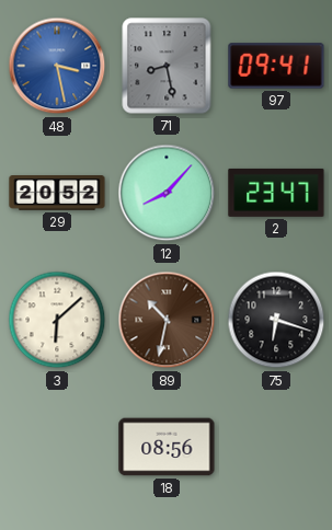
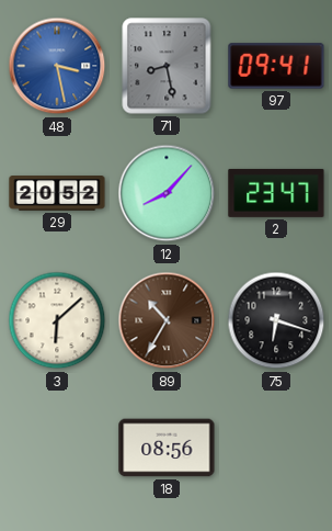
89: 10:32 -> 10:35
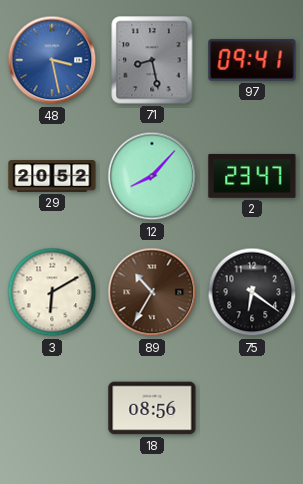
3: 6:08 -> 6:10
75: 6:18 -> 6:21
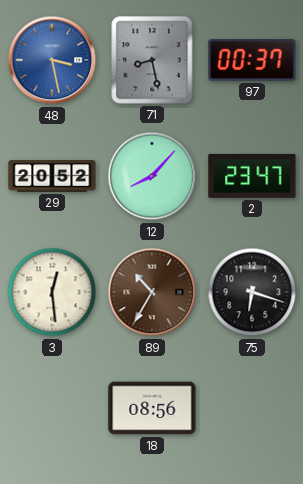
97: 09:41 -> 00:37
3: 6:10 -> 12:29
75: 6:21 -> 6:18
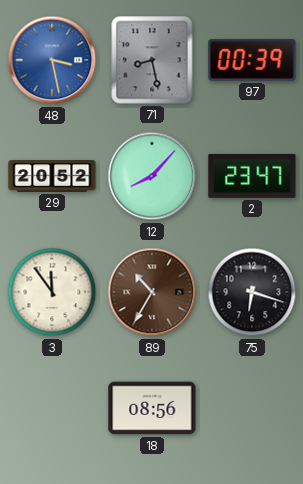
97: 00:37 -> 00:39
3: 12:29 -> 11:54
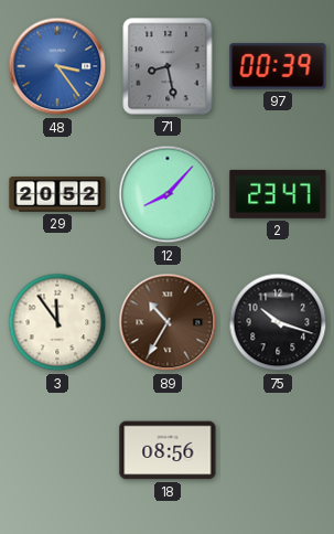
48: 3:28 -> 3:24
75: 6:18 -> 10:18
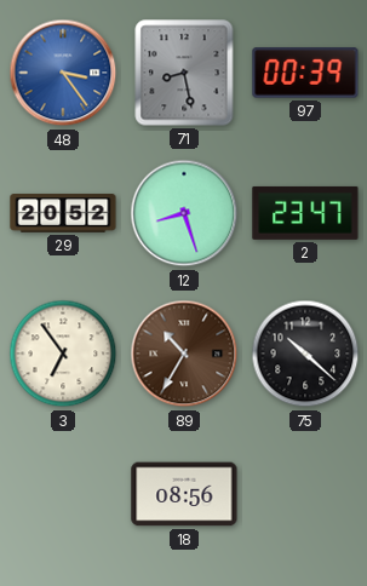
12: 8:07 -> 8:27
3: 11:54 -> 6:54
75: 10:18 -> 10:22
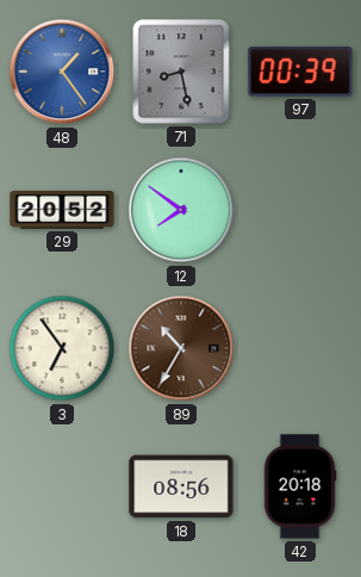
48: 3:24 -> 1:24
12: 8:27 -> 7:51
2: 23:47 -> none
75: 10:22 -> none
42: none -> 20:18
